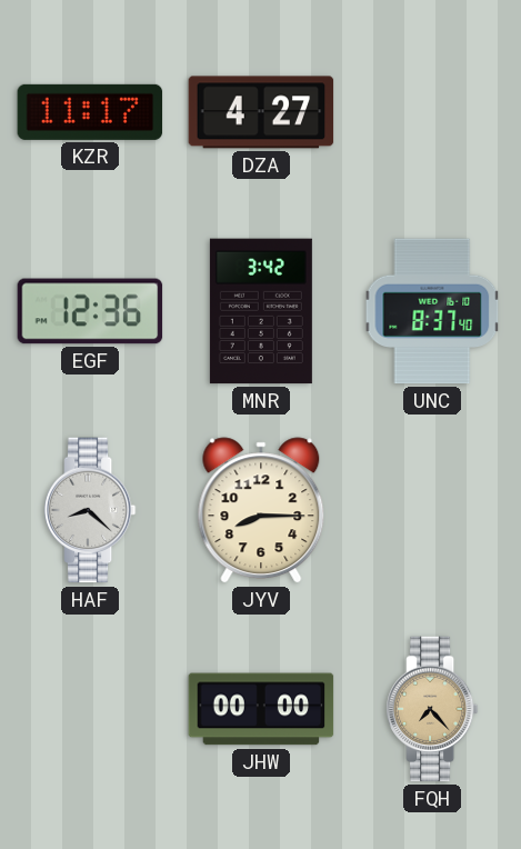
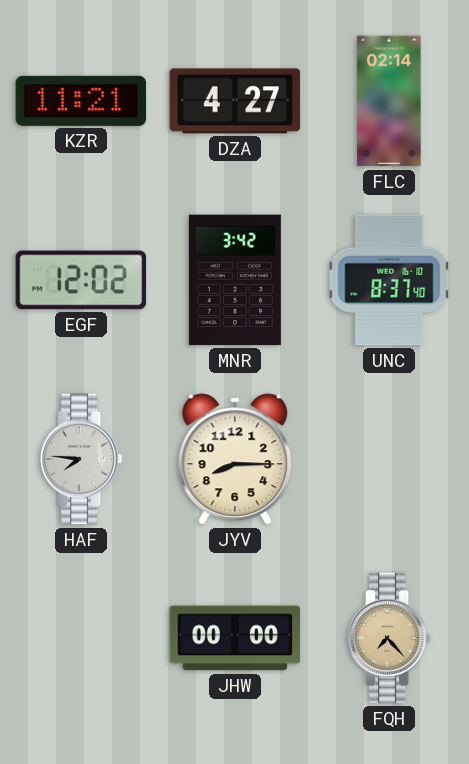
KZR: 11:17 -> 11:21
FLC: none -> 02:14
EGF: 12:36 -> 12:02
HAF: 8:22 -> 7:46
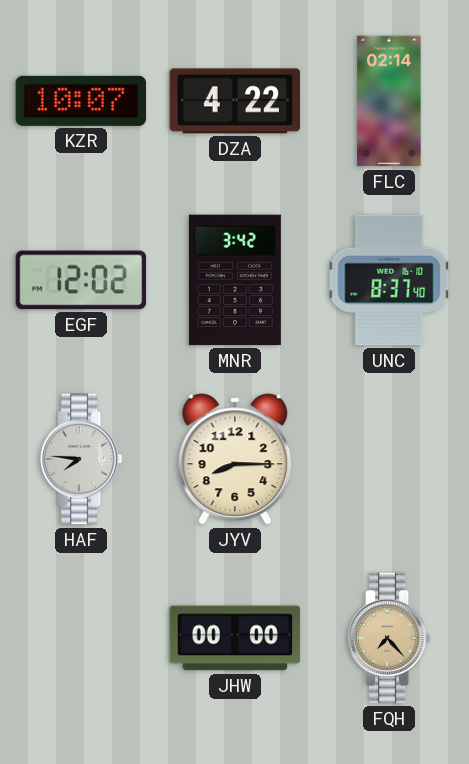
KZR: 11:21 -> 10:07
DZA: 4:27 -> 4:22
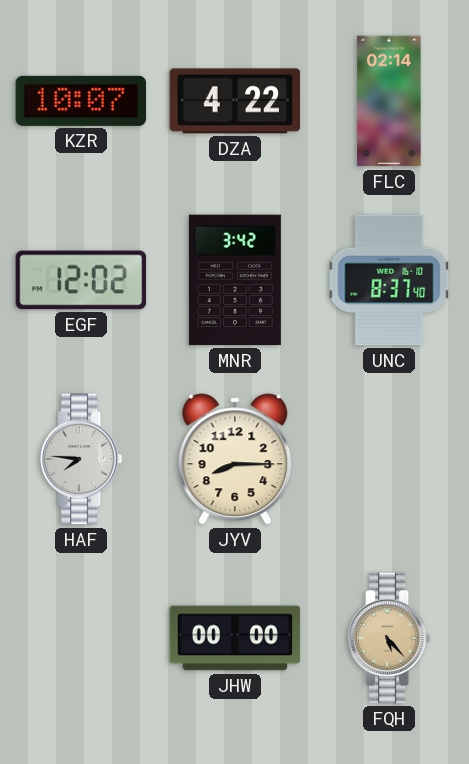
FQH: 7:23 -> 5:23
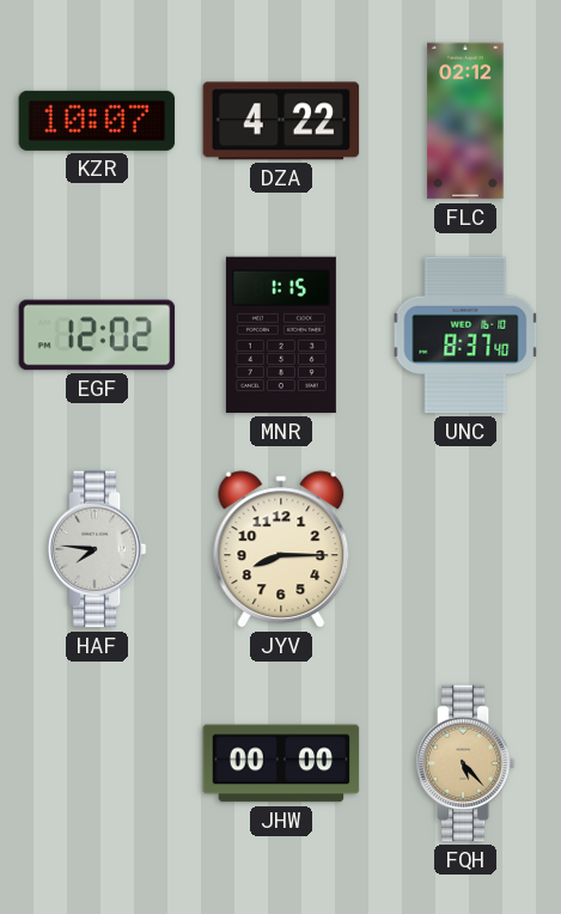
FLC: 02:14 -> 02:12
MNR: 3:42 -> 1:15
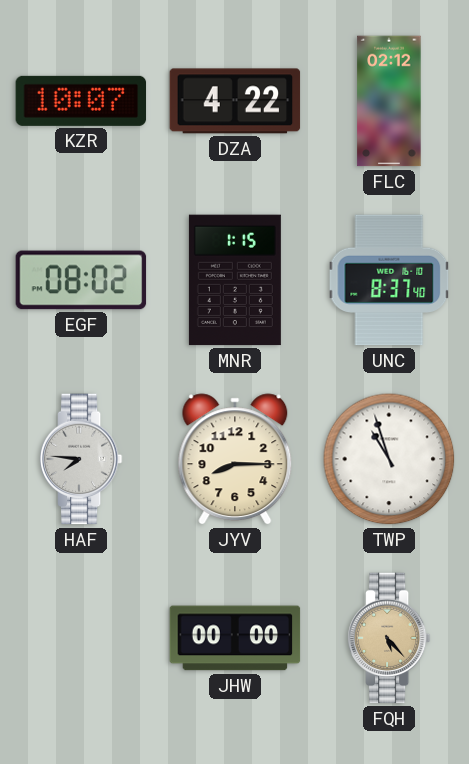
EGF: 12:02 -> 08:02
TWP: none -> 10:57
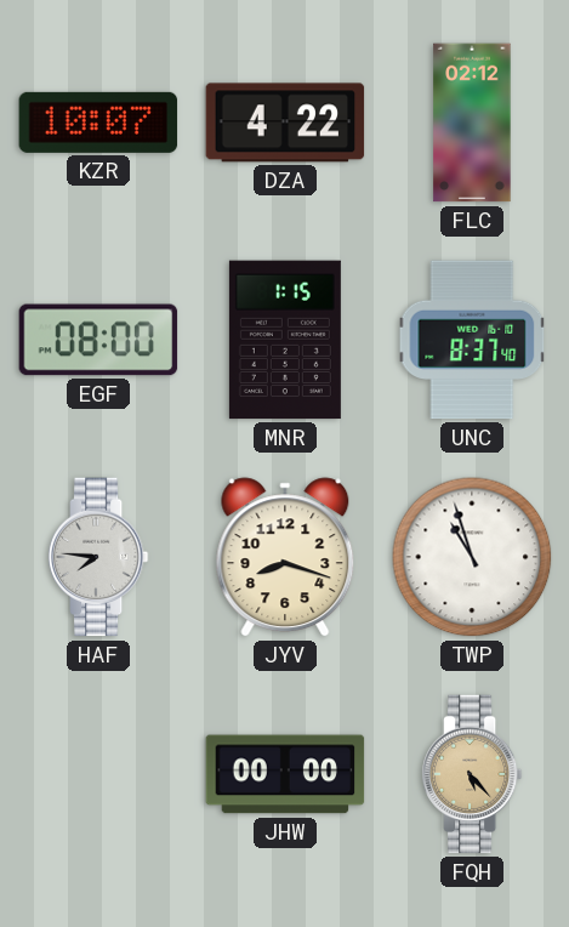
EGF: 08:02 -> 08:00
JYV: 8:15 -> 8:18
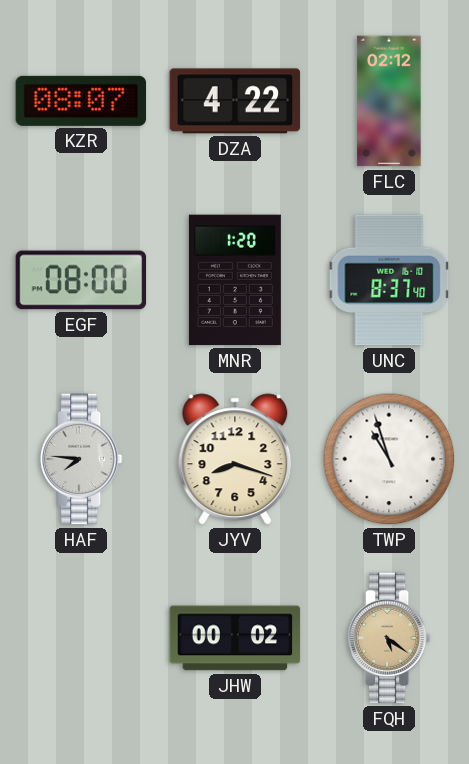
KZR: 10:07 -> 08:07
MNR: 1:15 -> 1:20
JHW: 00:00 -> 00:02
FQH: 5:23 -> 5:21
